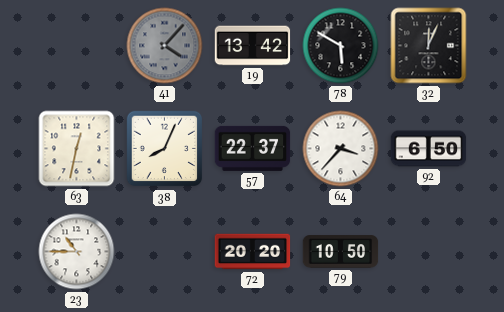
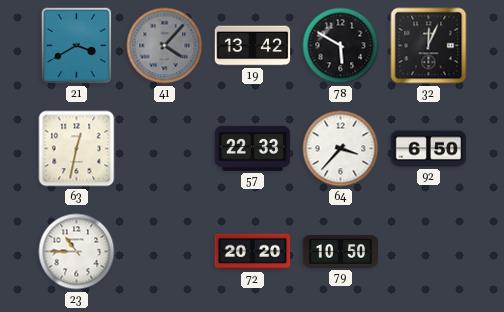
21: none -> 3:40
38: 8:04 -> none
57: 22:37 -> 22:33
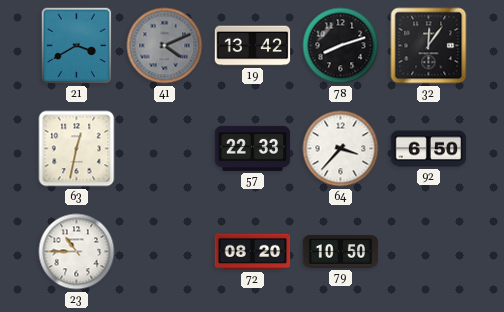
41: 4:07 -> 4:11
78: 5:50 -> 8:12
32: 12:04 -> 12:06
72: 20:20 -> 08:20
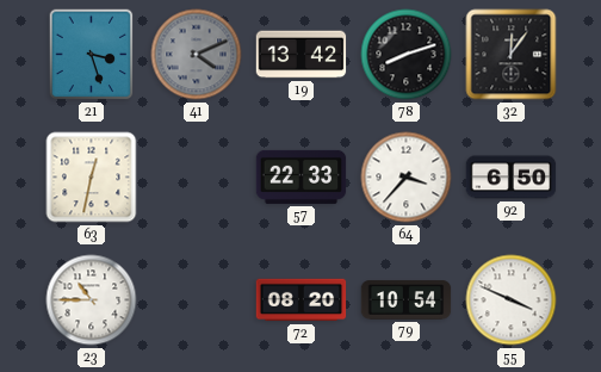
21: 3:40 -> 3:27
79: 10:50 -> 10:54
55: none -> 3:49
